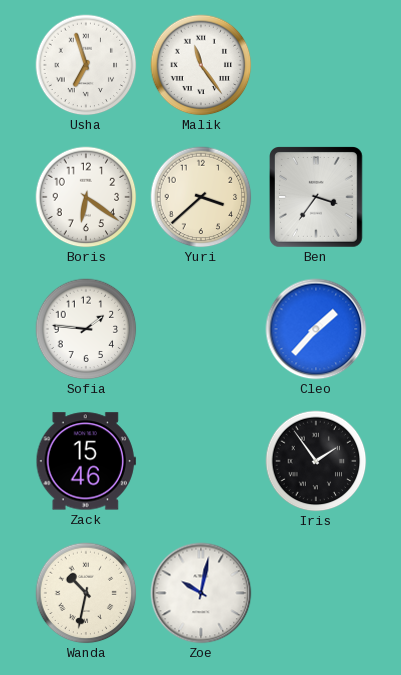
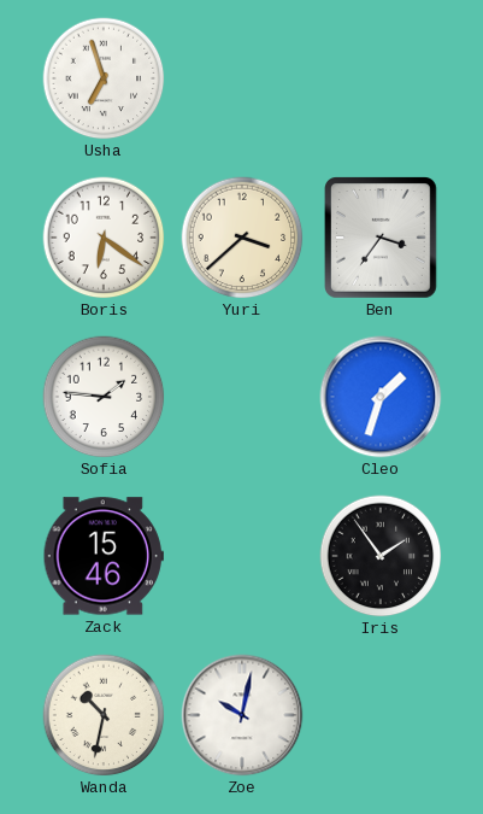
Malik: 11:24 -> none
Cleo: 1:37 -> 1:33
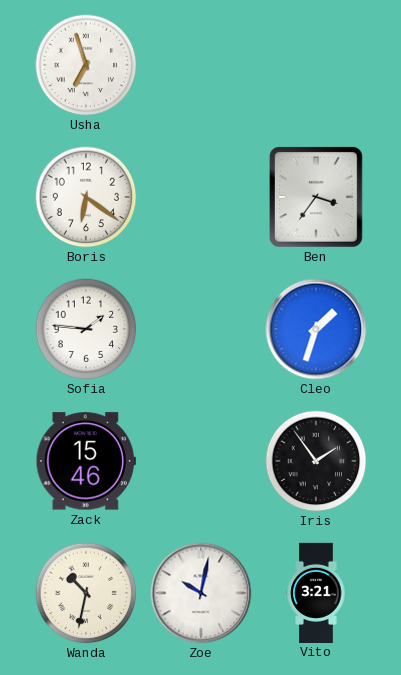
Yuri: 3:38 -> none
Vito: none -> 3:21
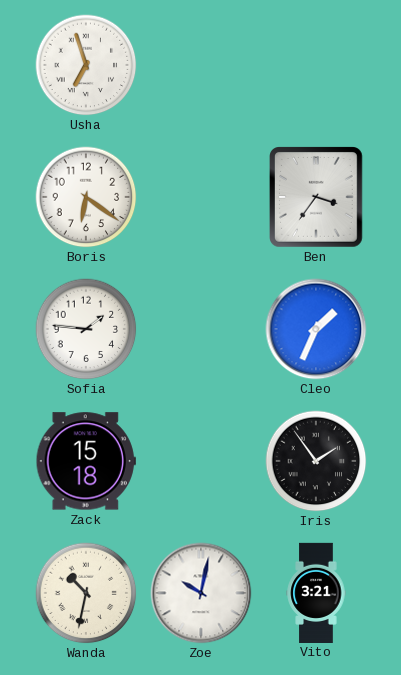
Cleo: 1:33 -> 1:34
Zack: 15:46 -> 15:18
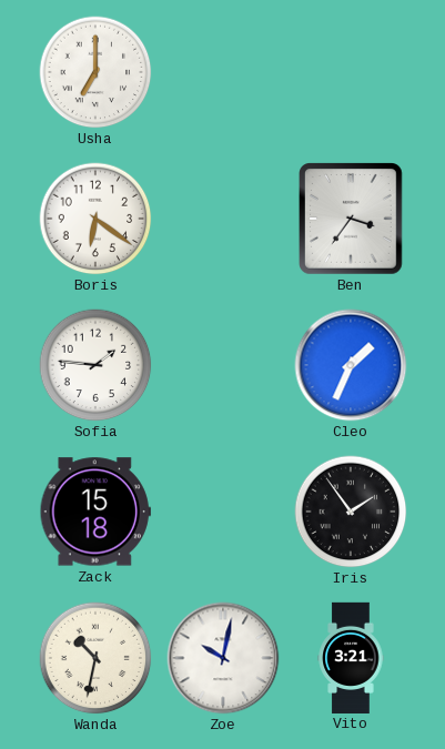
Usha: 6:57 -> 7:00
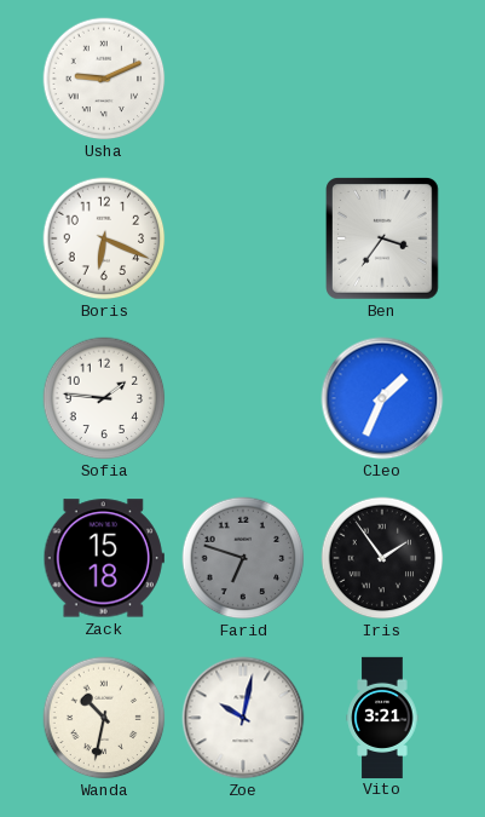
Usha: 7:00 -> 9:11
Boris: 6:21 -> 6:19
Farid: none -> 6:48
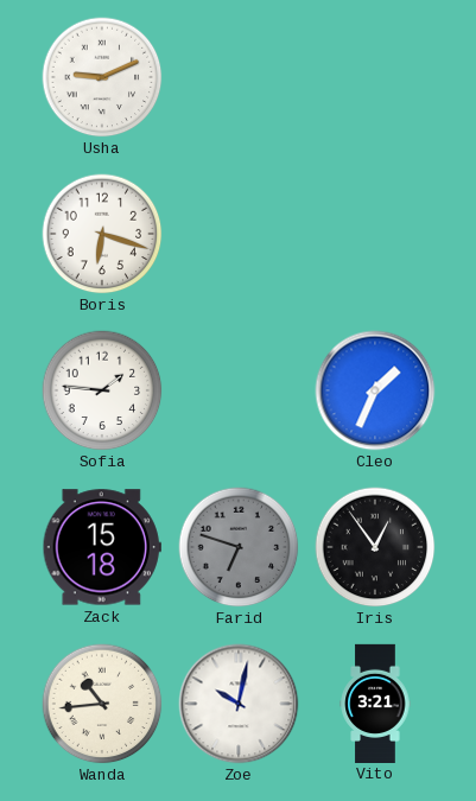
Boris: 6:19 -> 6:18
Ben: 3:36 -> none
Iris: 1:54 -> 12:54
Wanda: 10:32 -> 10:44
